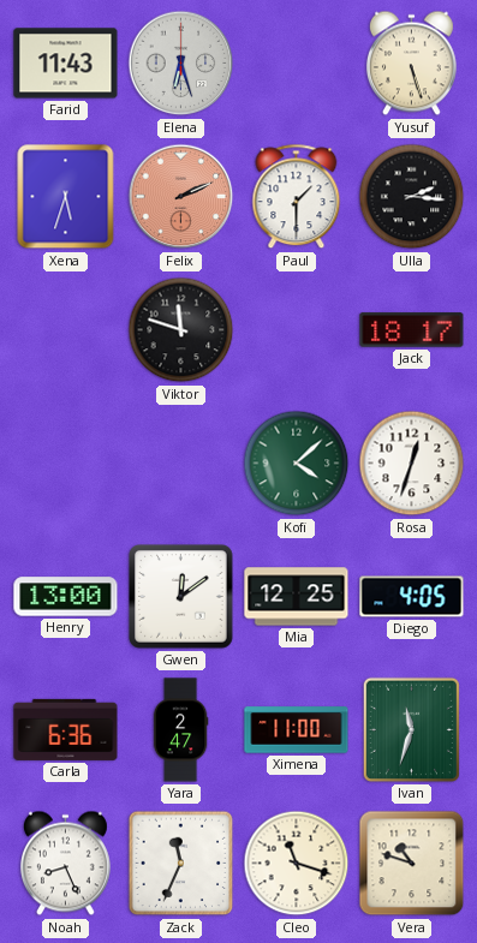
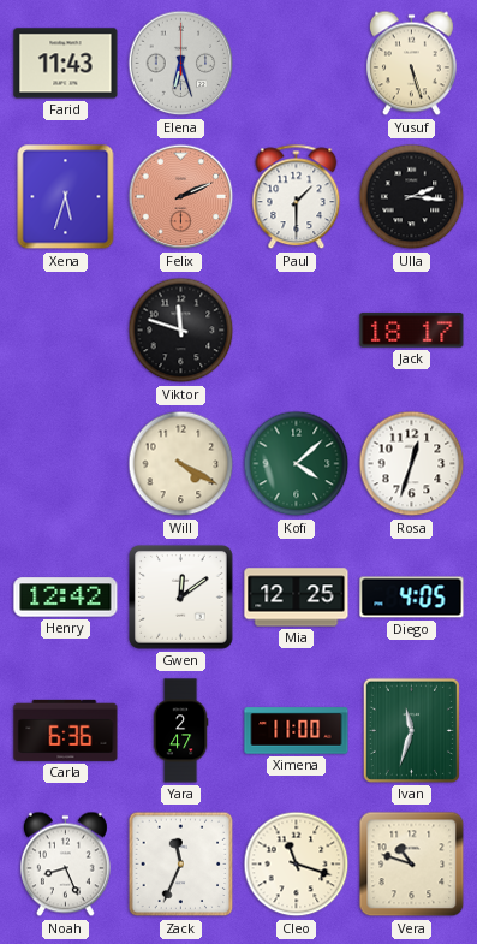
Will: none -> 4:20
Henry: 13:00 -> 12:42
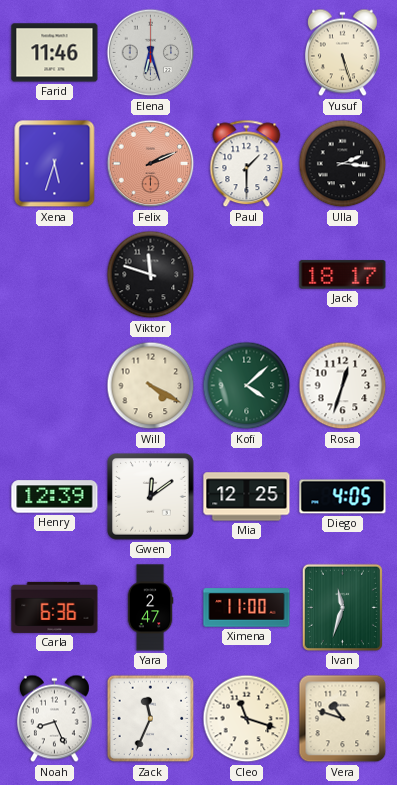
Farid: 11:43 -> 11:46
Henry: 12:42 -> 12:39
